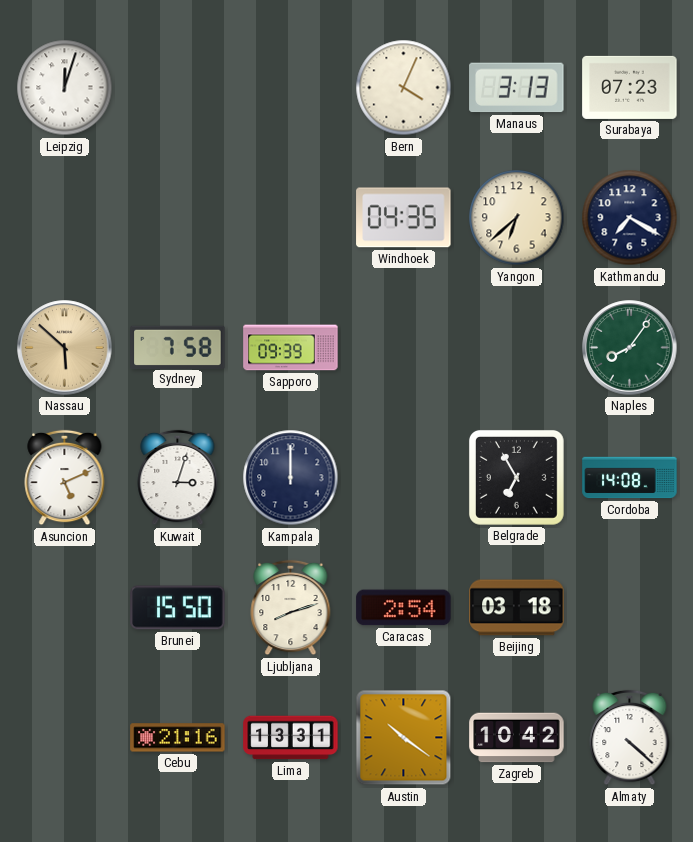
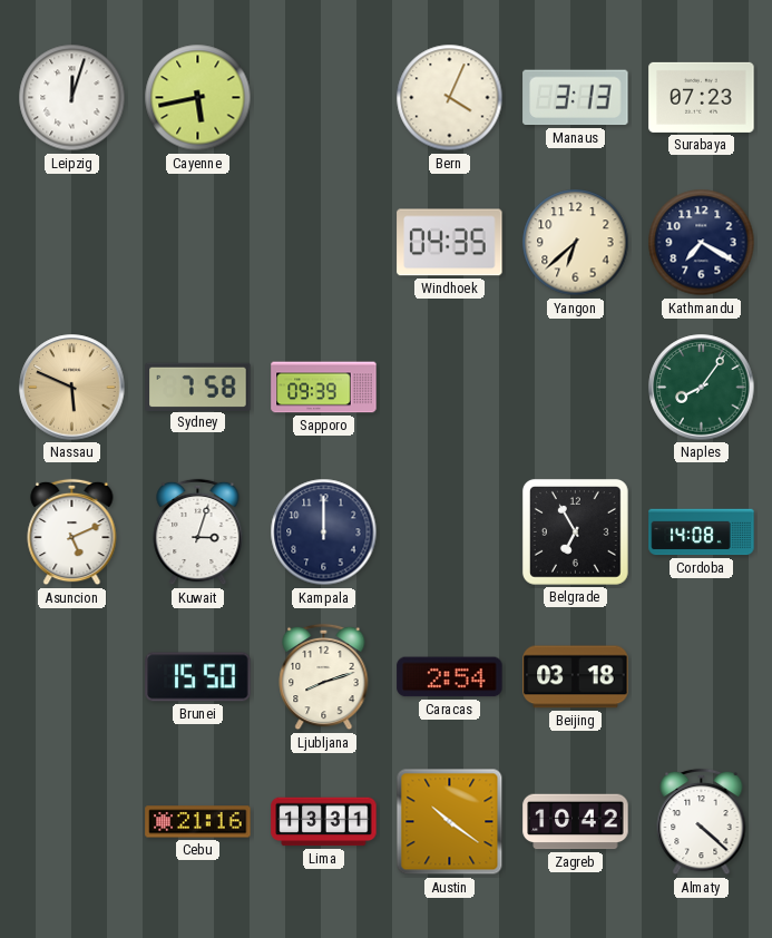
Cayenne: none -> 5:43
Nassau: 5:52 -> 5:49
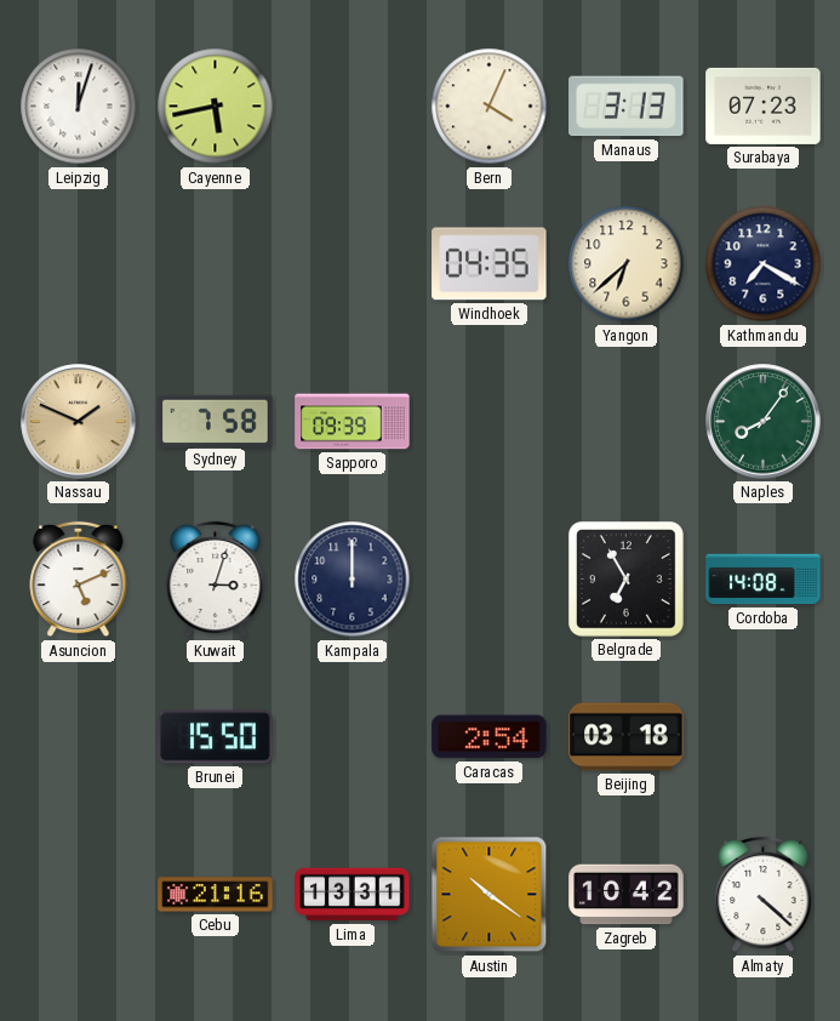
Nassau: 5:49 -> 1:49
Ljubljana: 8:12 -> none
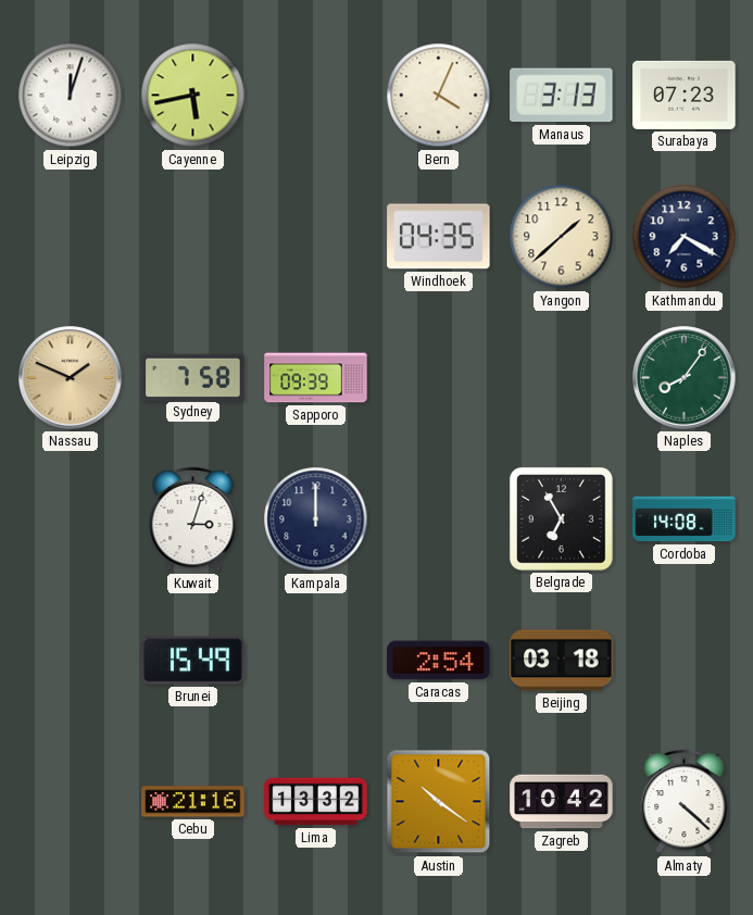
Yangon: 6:38 -> 1:38
Asuncion: 5:11 -> none
Brunei: 15:50 -> 15:49
Lima: 13:31 -> 13:32
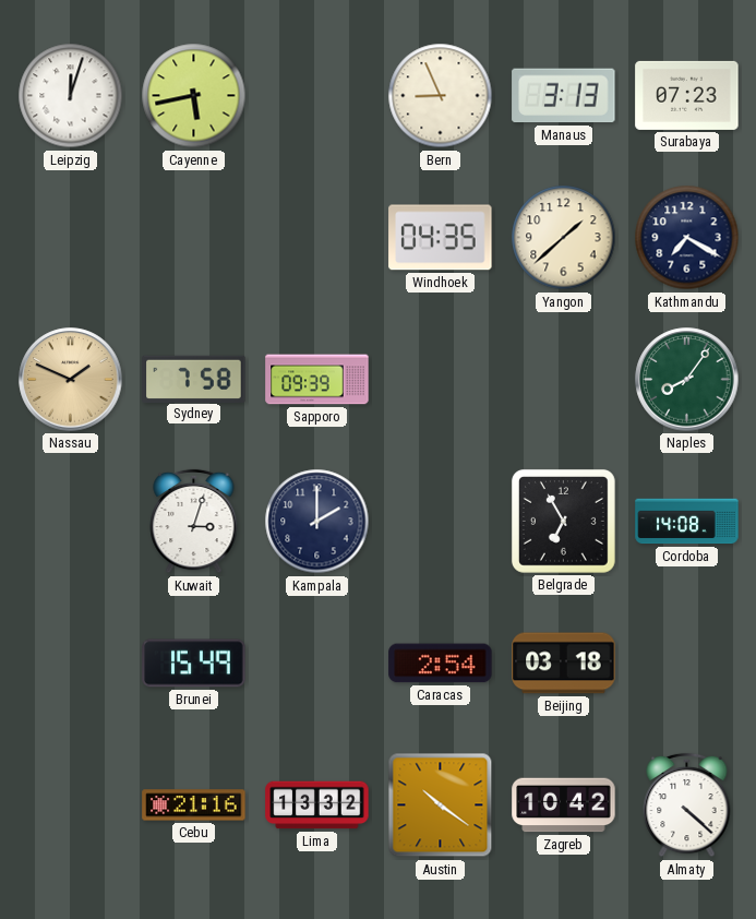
Bern: 4:04 -> 8:56
Kampala: 12:00 -> 2:00
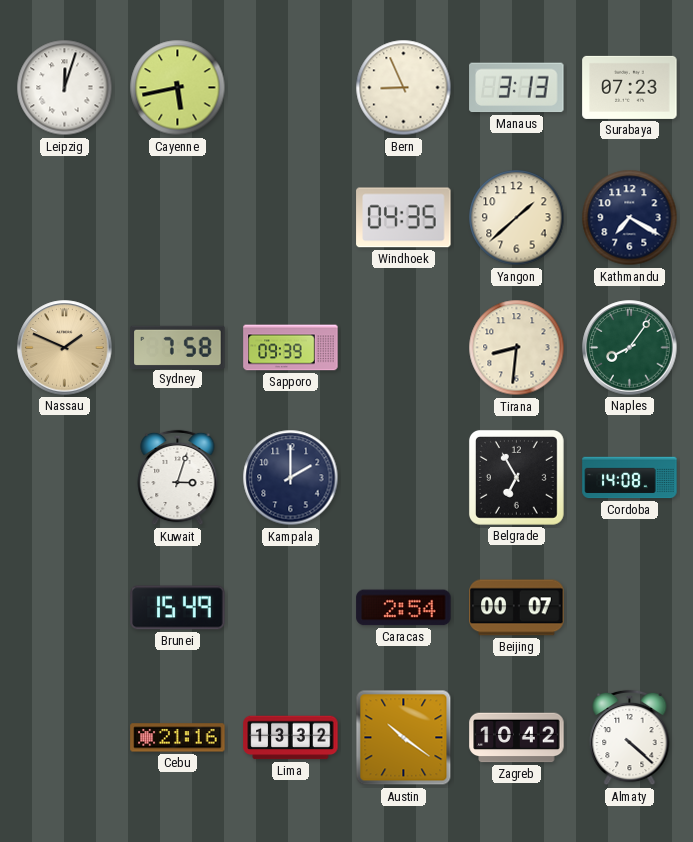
Tirana: none -> 8:31
Beijing: 03:18 -> 00:07
